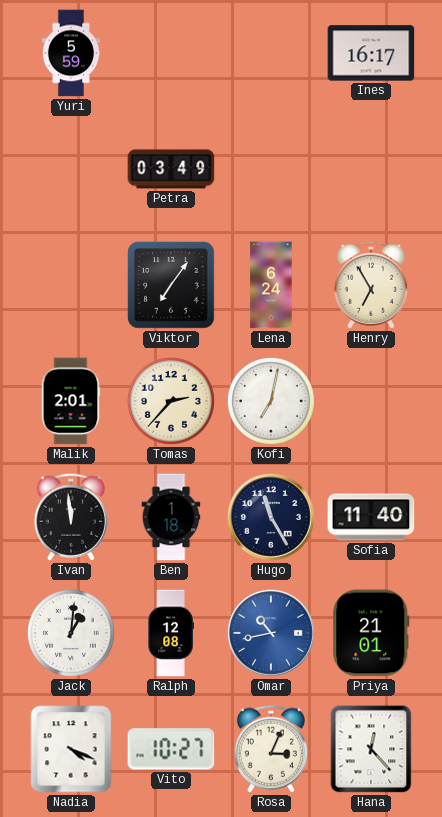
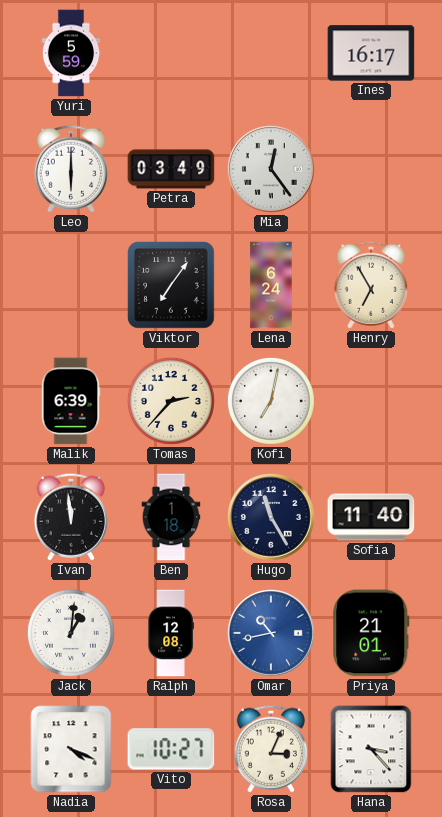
Leo: none -> 6:00
Mia: none -> 12:24
Malik: 2:01 -> 6:39
Hana: 12:23 -> 3:23
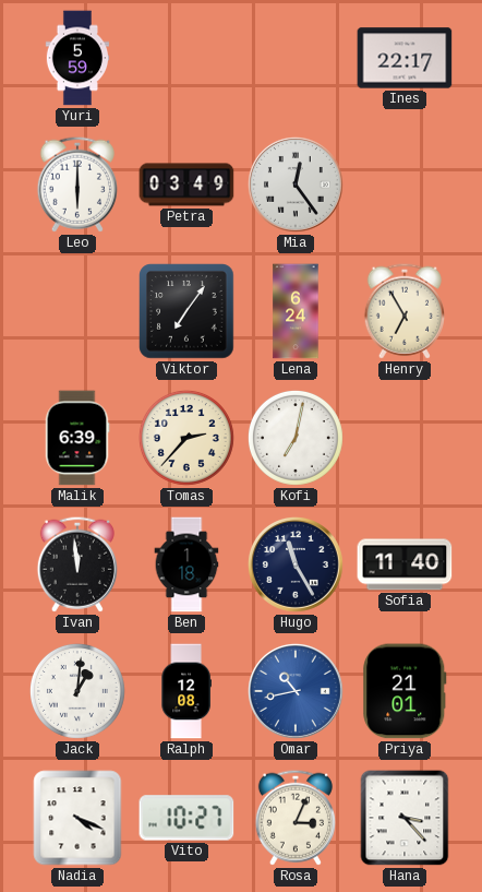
Ines: 16:17 -> 22:17
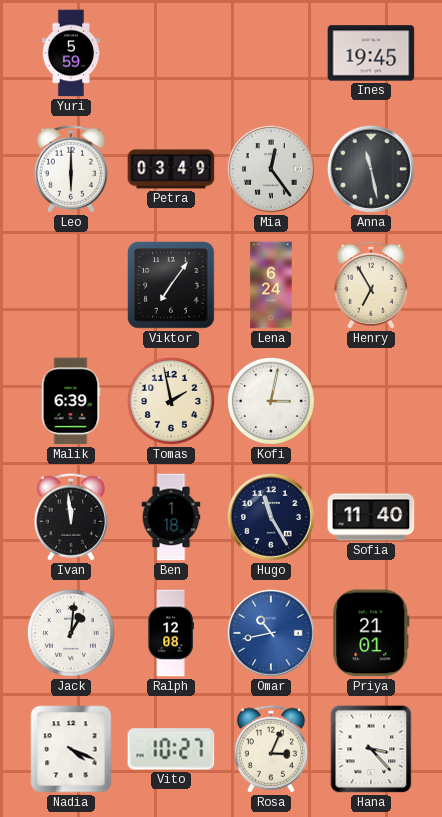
Ines: 22:17 -> 19:45
Anna: none -> 11:28
Tomas: 2:37 -> 1:58
Kofi: 7:02 -> 3:02
